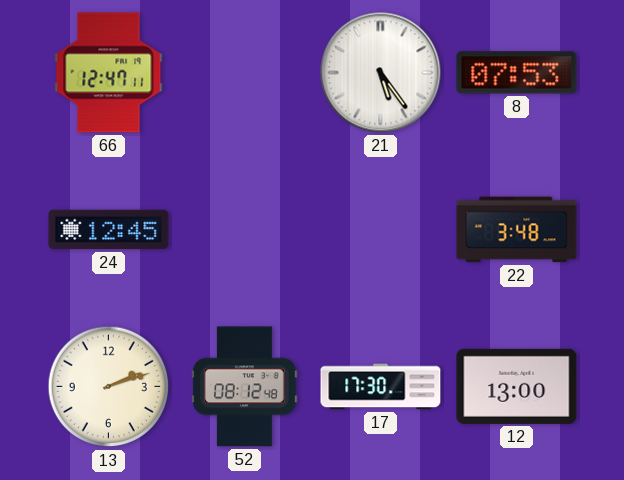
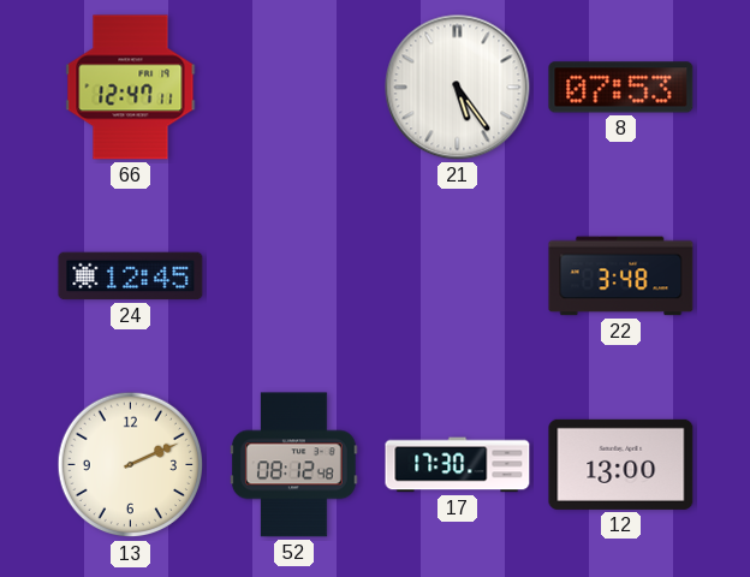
13: 2:12 -> 2:11
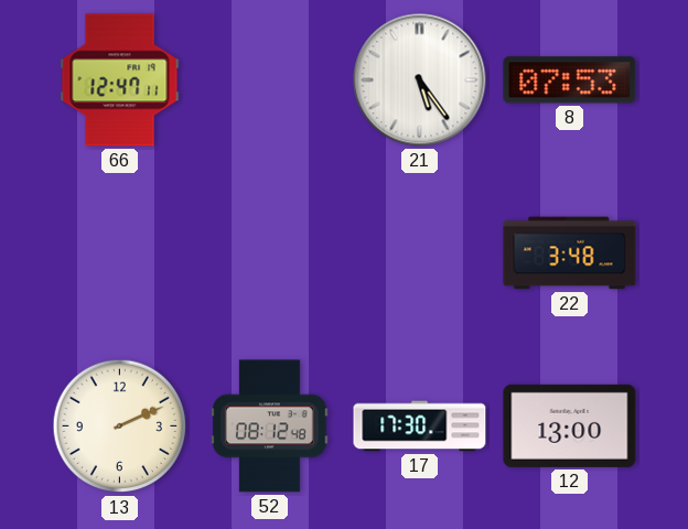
24: 12:45 -> none
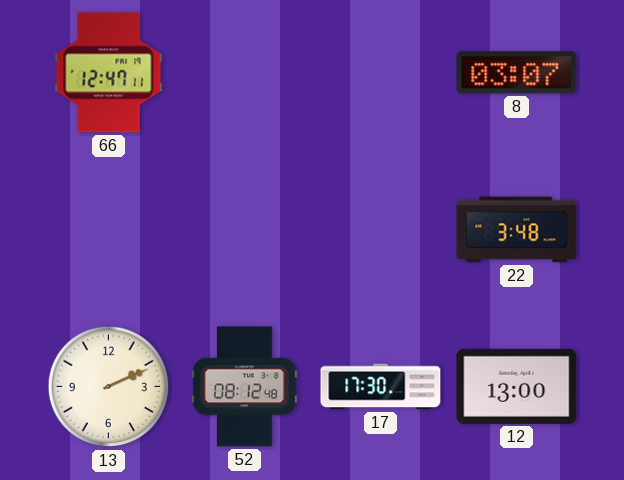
21: 5:24 -> none
8: 07:53 -> 03:07
